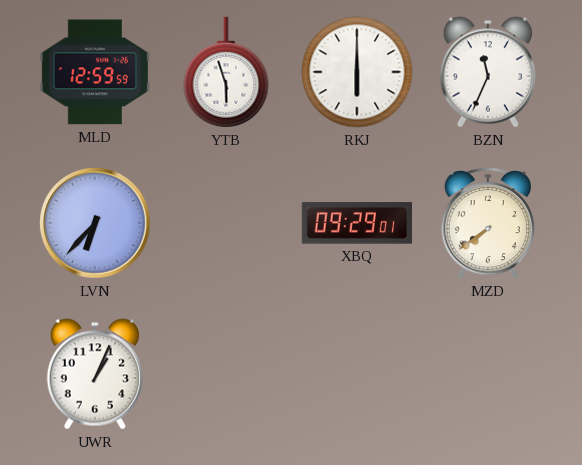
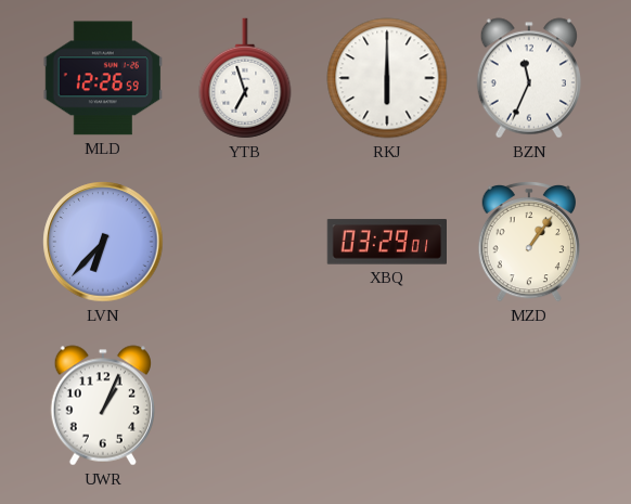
MLD: 12:59 -> 12:26
YTB: 5:57 -> 6:57
XBQ: 09:29 -> 03:29
MZD: 7:39 -> 1:06
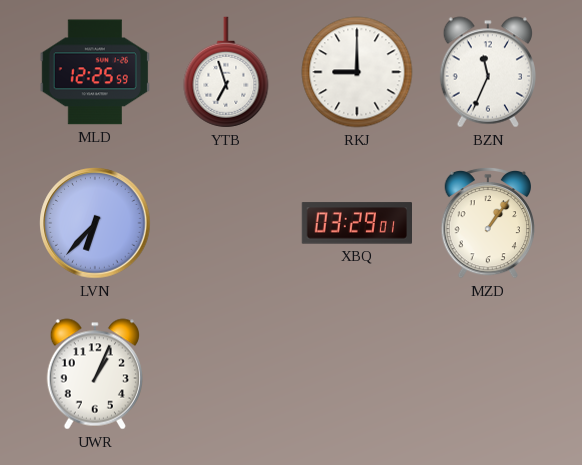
MLD: 12:26 -> 12:25
RKJ: 6:00 -> 9:00
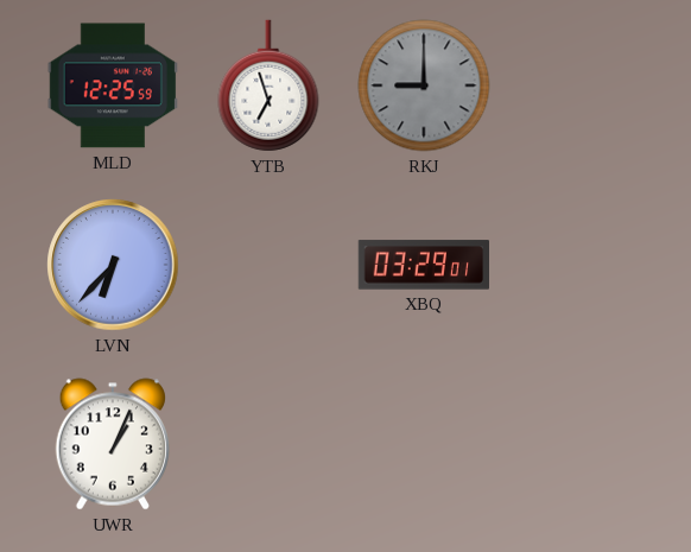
RKJ dial: white -> grey
BZN: 11:34 -> none
MZD: 1:06 -> none
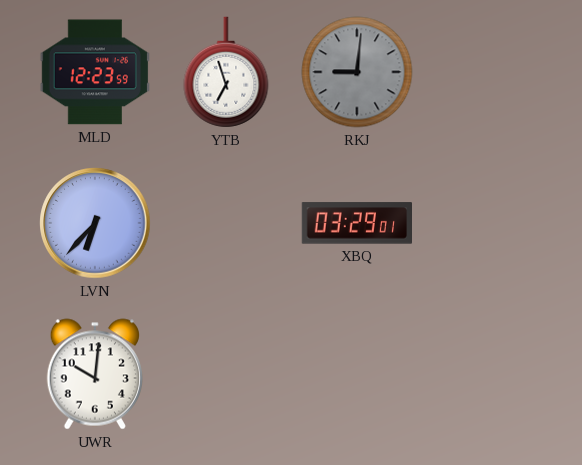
MLD: 12:25 -> 12:23
RKJ: 9:00 -> 9:01
UWR: 1:04 -> 10:01
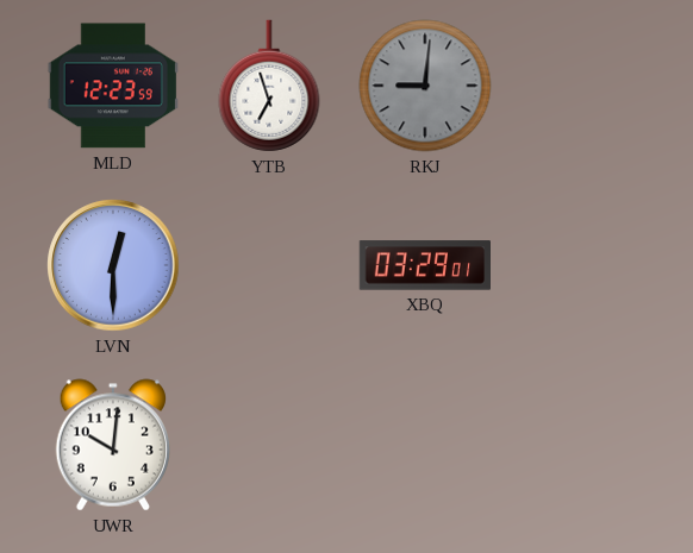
LVN: 6:37 -> 12:30
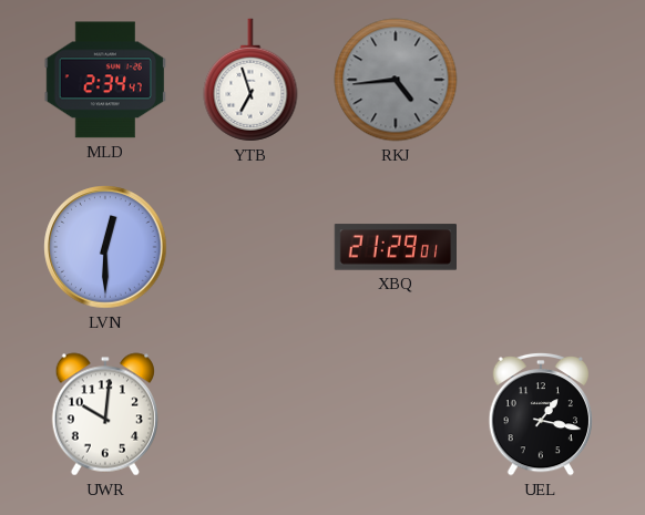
MLD: 12:23 -> 2:34
RKJ: 9:01 -> 4:44
XBQ: 03:29 -> 21:29
UEL: none -> 1:17
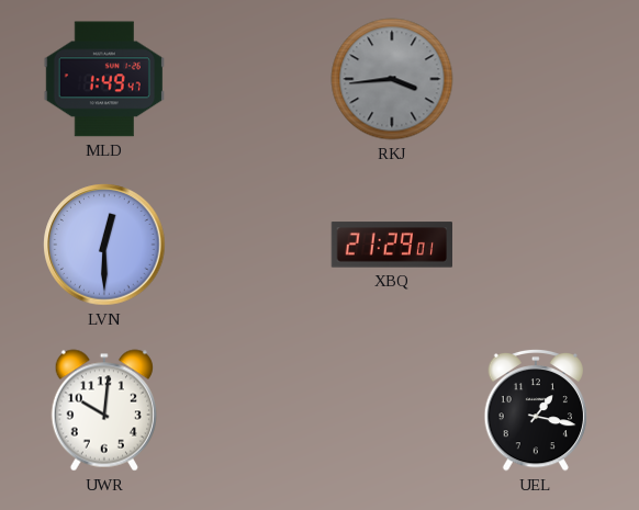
MLD: 2:34 -> 1:49
YTB: 6:57 -> none
RKJ: 4:44 -> 3:44
